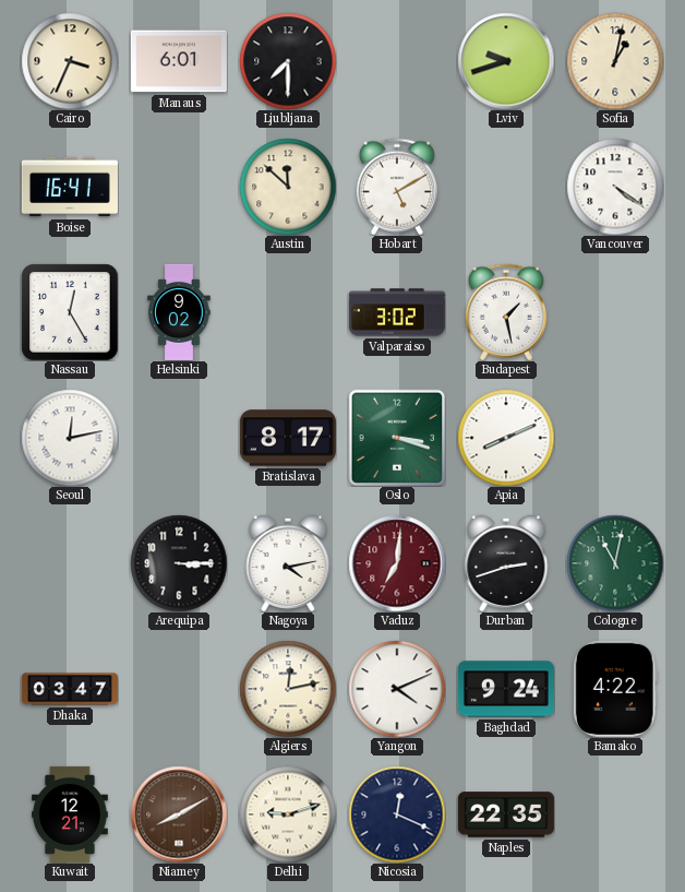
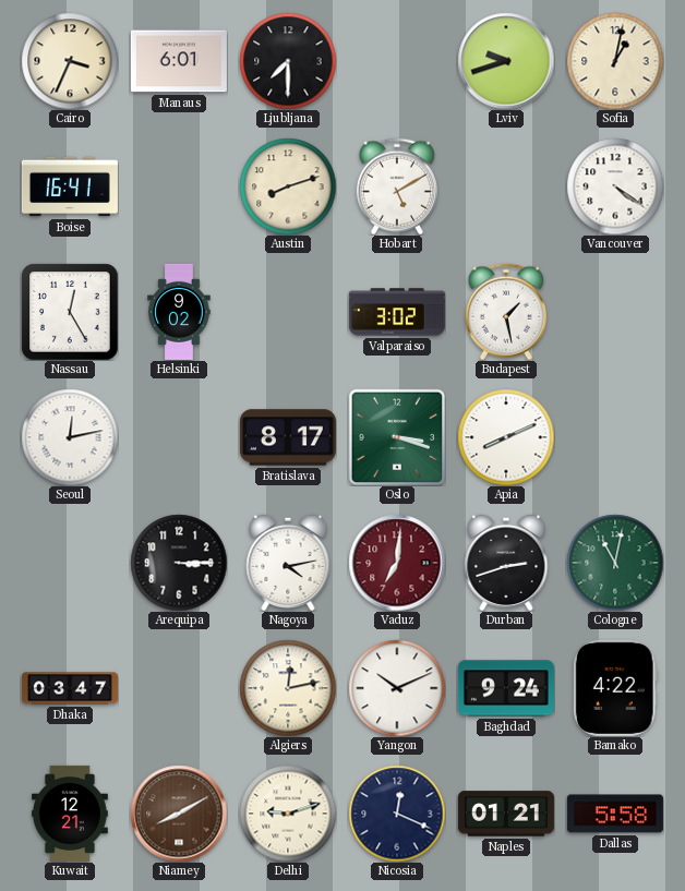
Austin: 11:52 -> 8:12
Yangon: 4:11 -> 10:11
Naples: 22:35 -> 01:21
Dallas: none -> 5:58
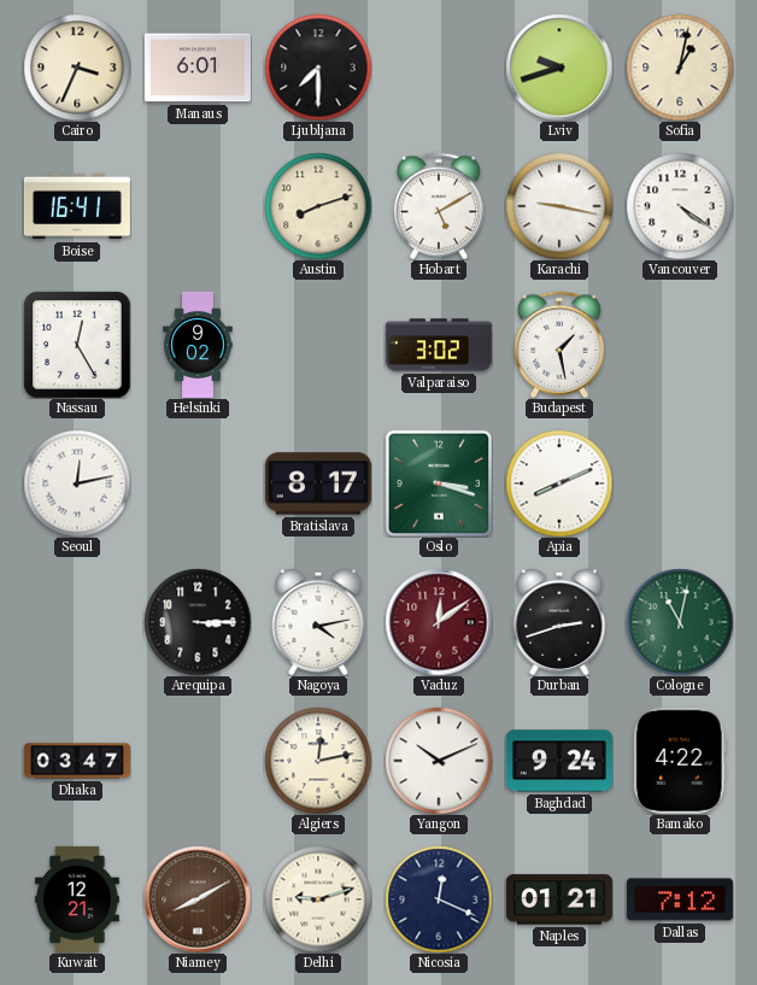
Karachi: none -> 9:17
Vaduz: 7:01 -> 12:09
Dallas: 5:58 -> 7:12
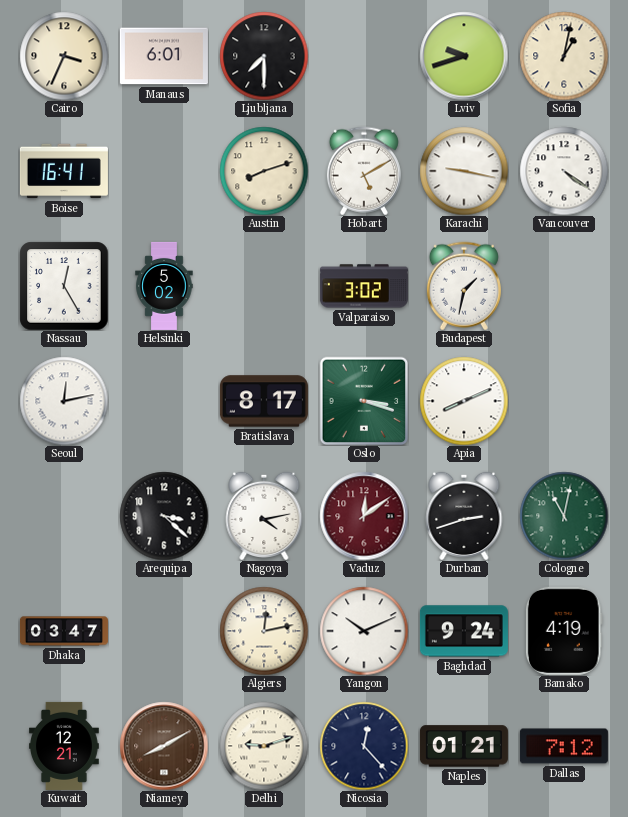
Helsinki: 9:02 -> 5:02
Budapest: 1:28 -> 1:32
Arequipa: 3:15 -> 3:22
Bamako: 4:22 -> 4:19
Nicosia: 12:19 -> 12:23
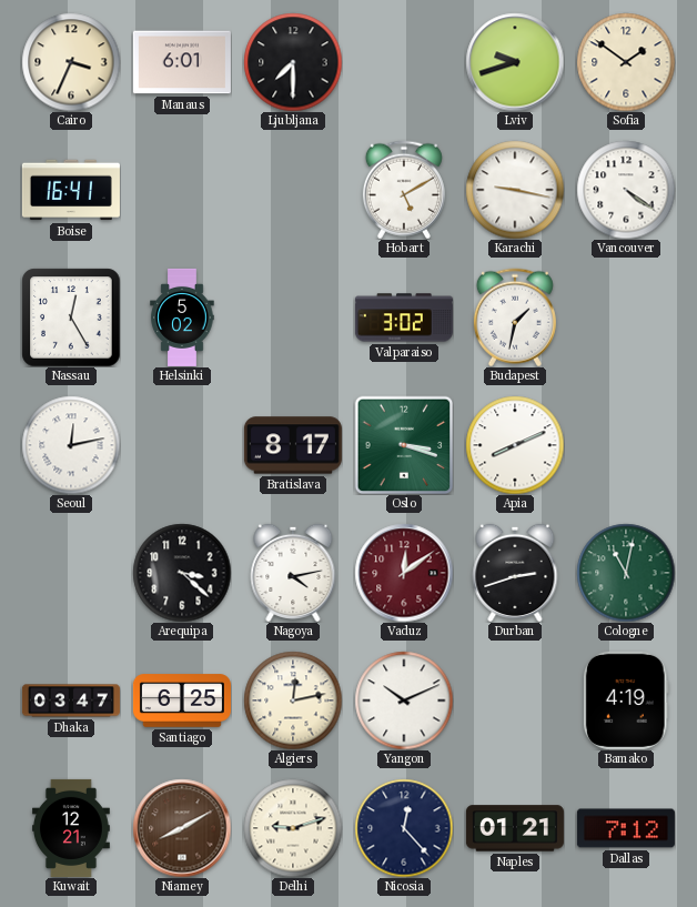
Sofia: 1:02 -> 1:51
Austin: 8:12 -> none
Santiago: none -> 6:25
Baghdad: 9:24 -> none
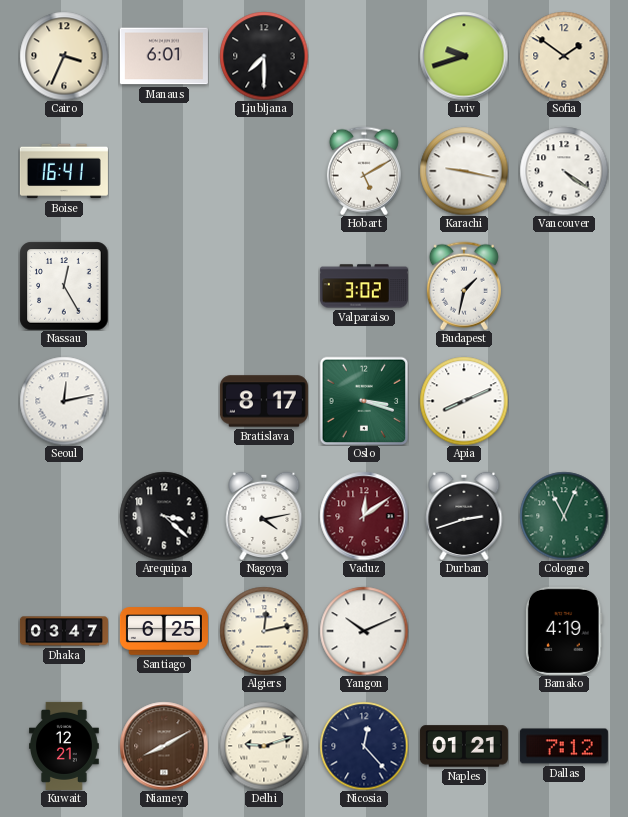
Helsinki: 5:02 -> none
Cologne: 11:02 -> 11:04
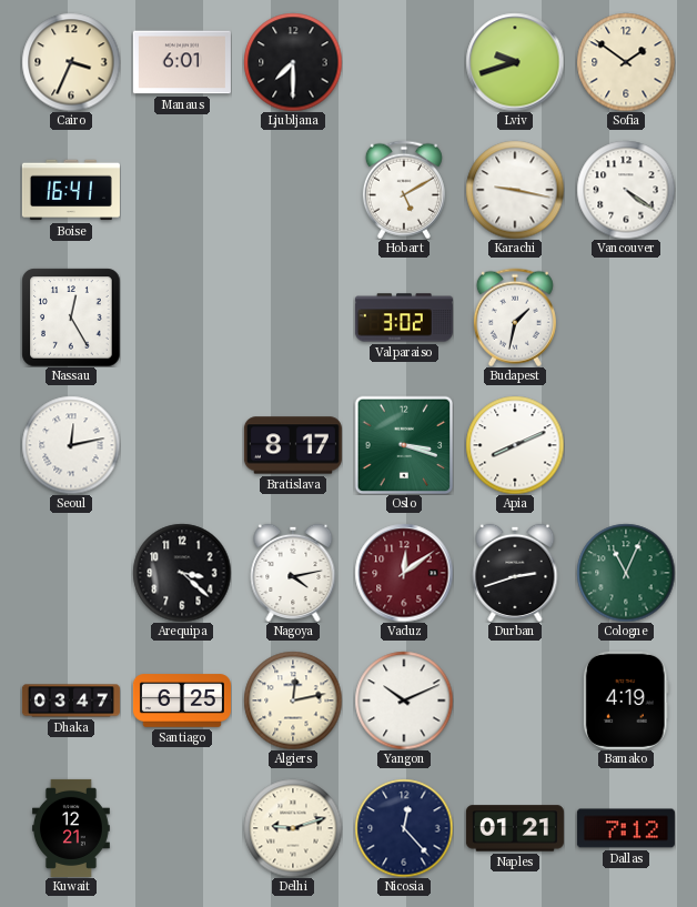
Niamey: 8:10 -> none
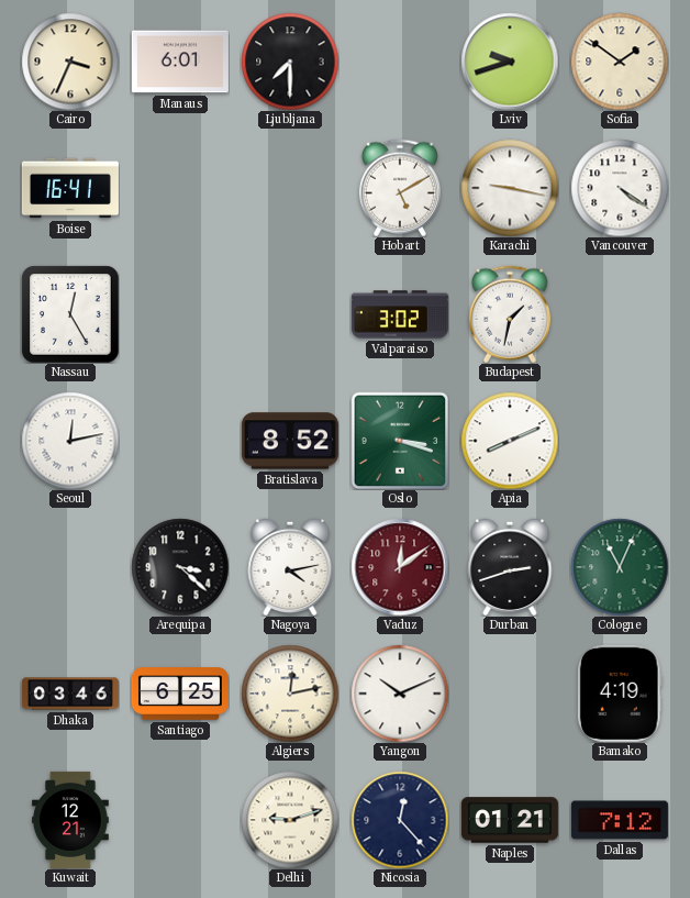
Bratislava: 8:17 -> 8:52
Dhaka: 03:47 -> 03:46
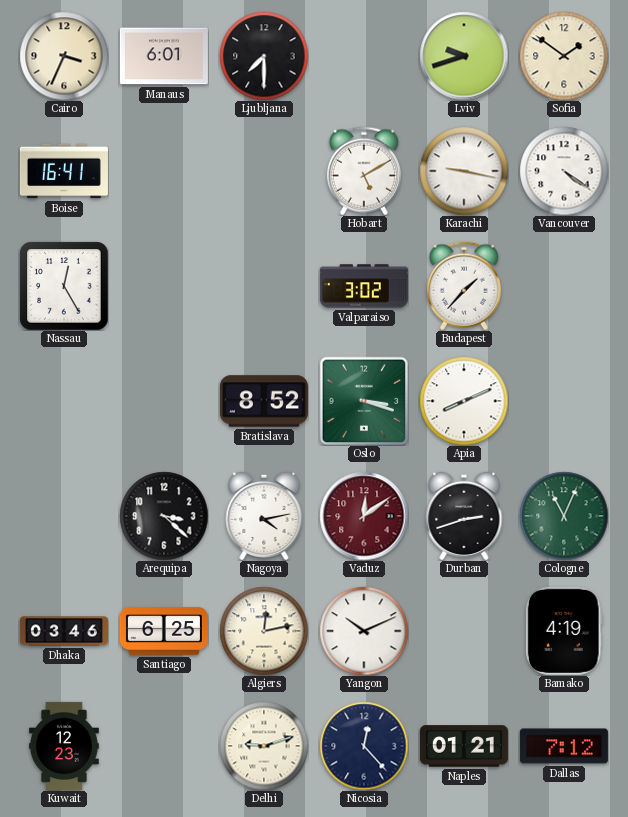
Budapest: 1:32 -> 1:37
Seoul: 12:13 -> none
Kuwait: 12:21 -> 12:23
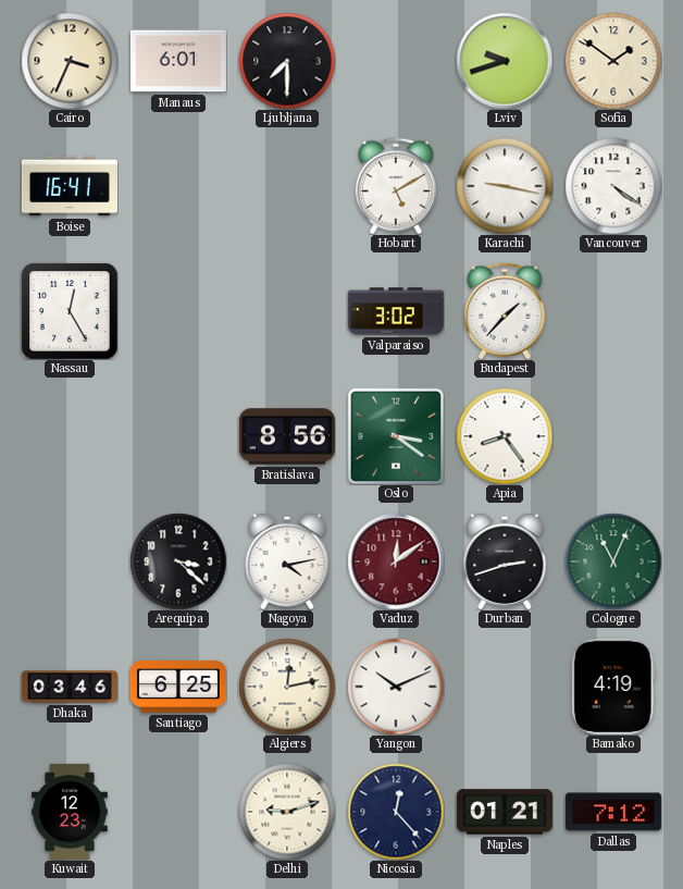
Bratislava: 8:52 -> 8:56
Oslo: 3:18 -> 3:21
Apia: 8:11 -> 8:24
